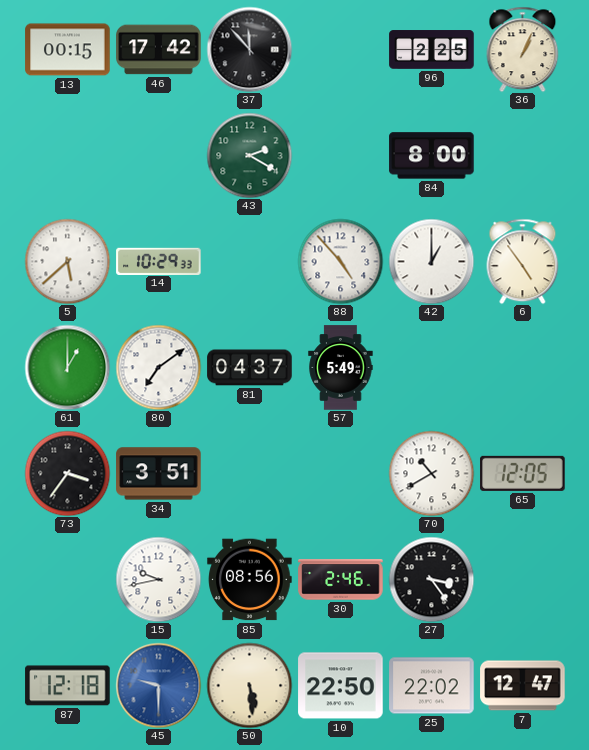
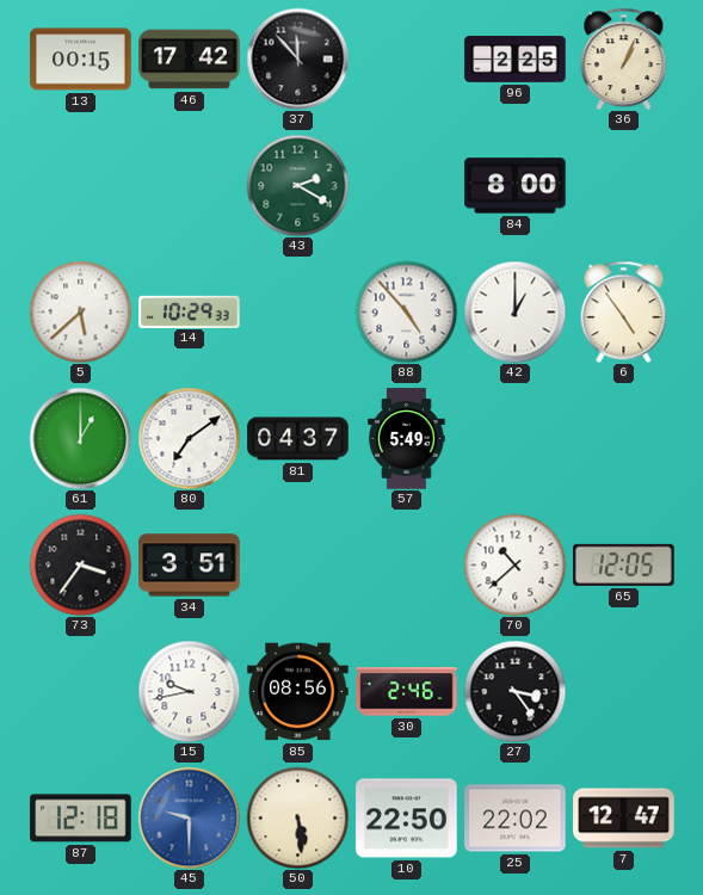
70: 10:40 -> 10:38
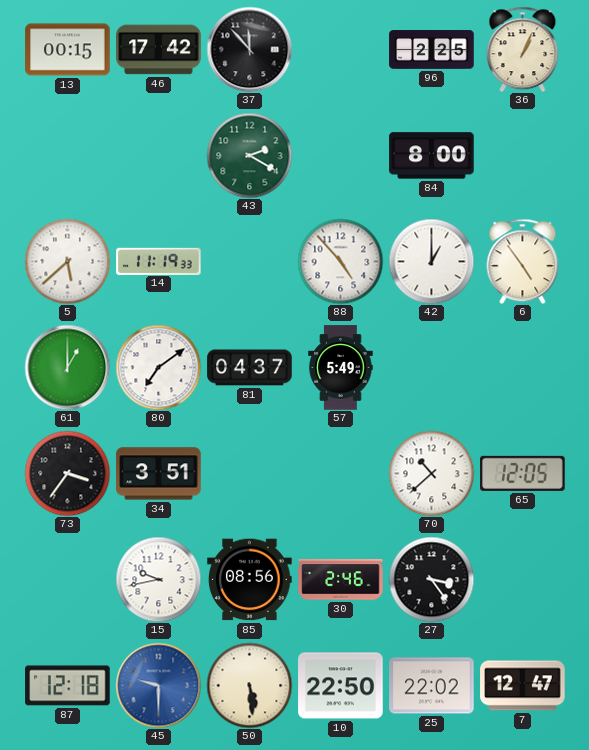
14: 10:29 -> 11:19
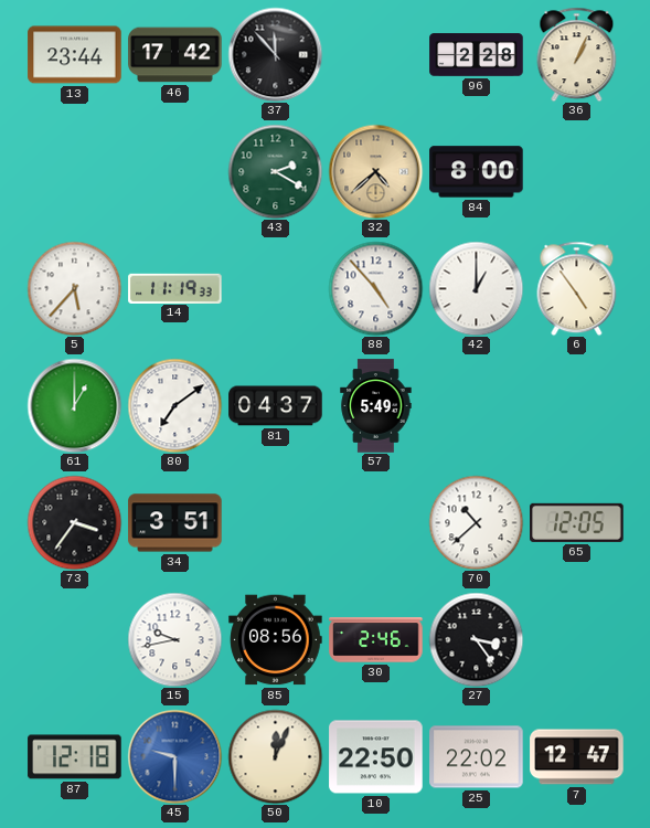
13: 00:15 -> 23:44
96: 2:25 -> 2:28
32: none -> 4:38
5: 5:38 -> 5:37
50: 5:29 -> 12:04
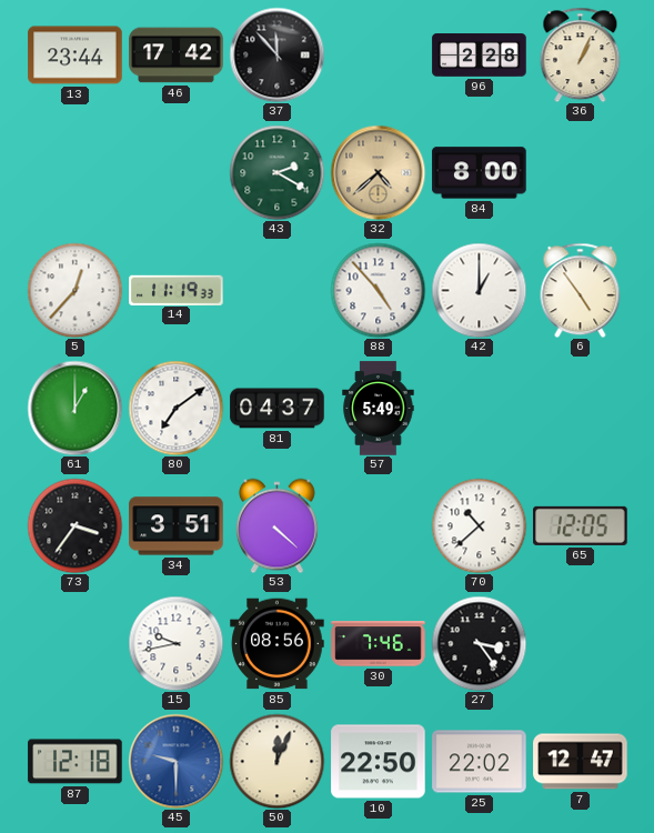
5: 5:37 -> 12:37
53: none -> 4:22
30: 2:46 -> 7:46
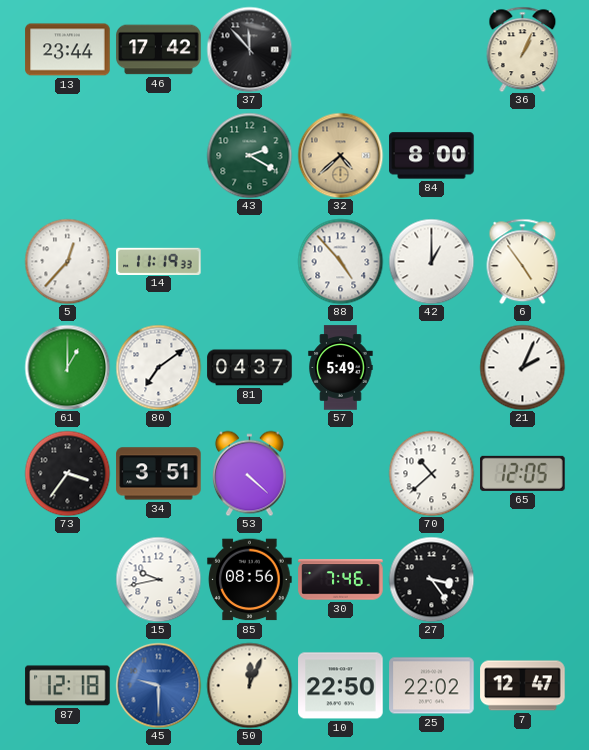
96: 2:28 -> none
21: none -> 2:04
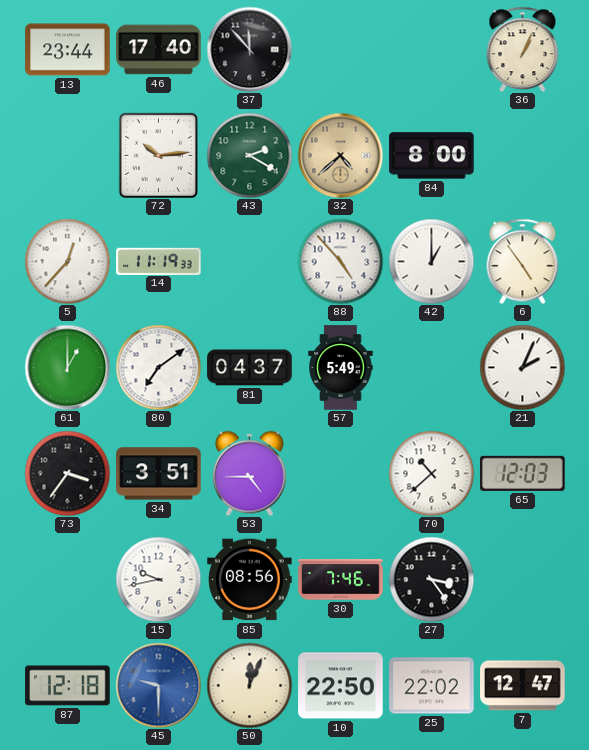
46: 17:42 -> 17:40
72: none -> 10:14
53: 4:22 -> 4:45
65: 12:05 -> 12:03
